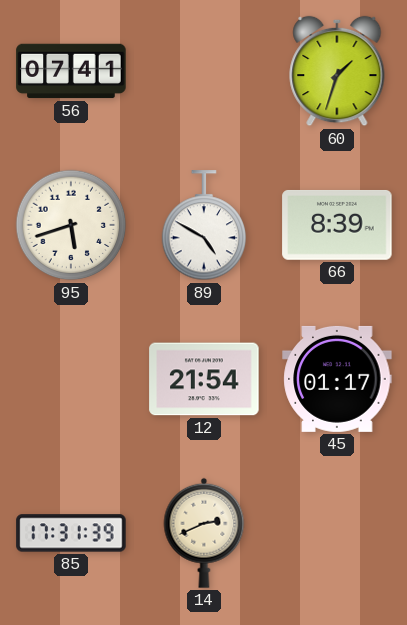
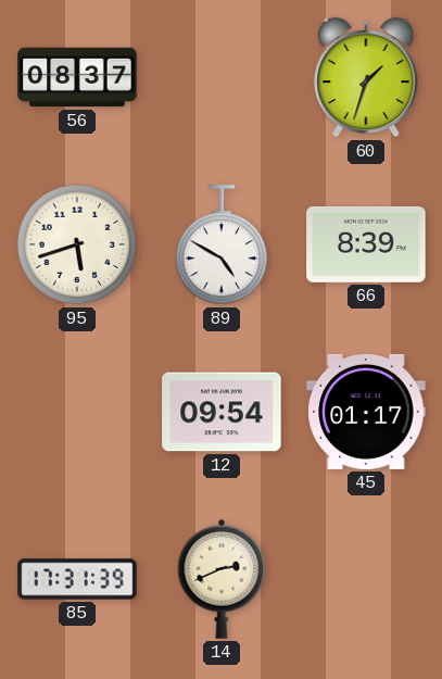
56: 07:41 -> 08:37
12: 21:54 -> 09:54
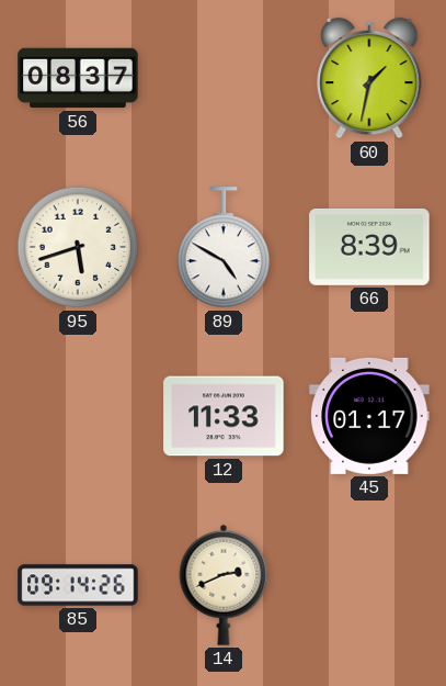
60: 1:33 -> 1:32
12: 09:54 -> 11:33
85: 17:31 -> 09:14
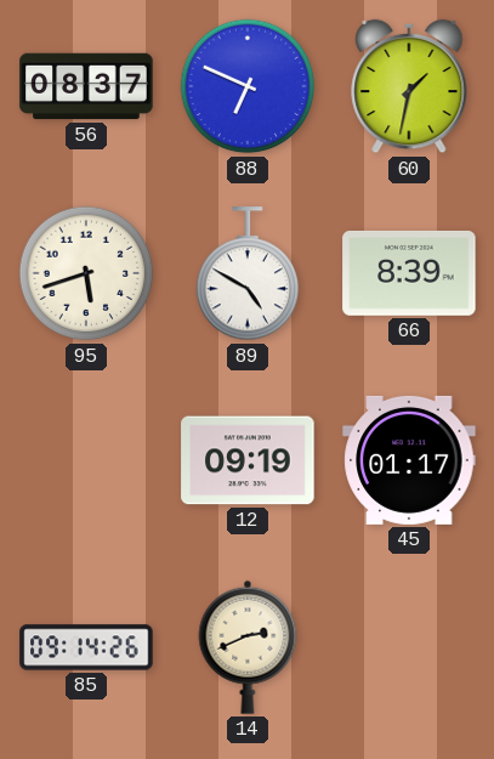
88: none -> 6:49
12: 11:33 -> 09:19
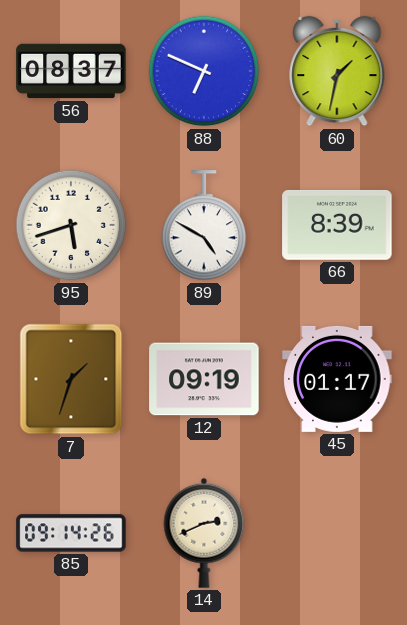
7: none -> 1:33
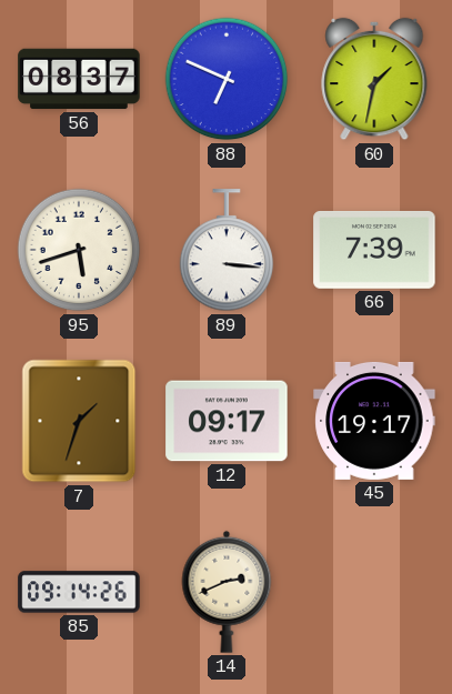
89: 4:50 -> 3:16
66: 8:39 -> 7:39
12: 09:19 -> 09:17
45: 01:17 -> 19:17
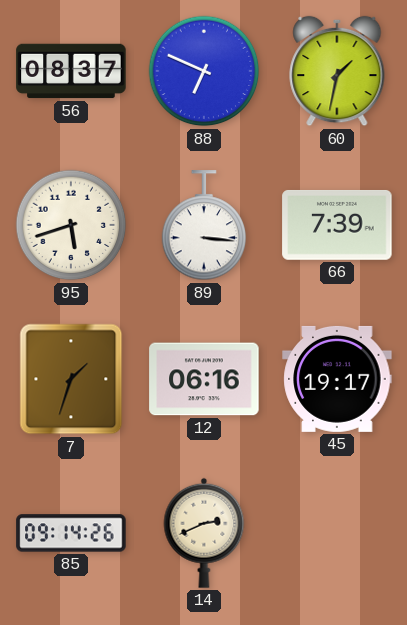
12: 09:17 -> 06:16
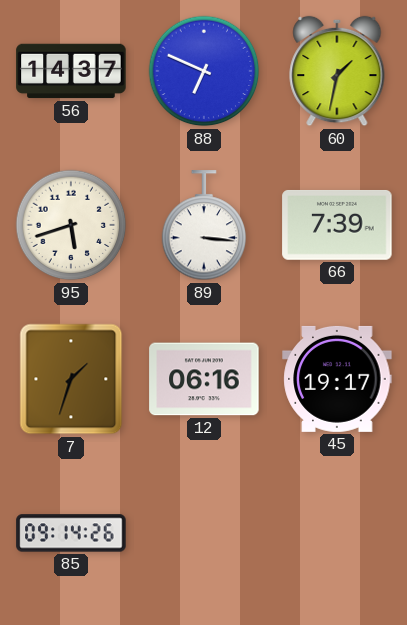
56: 08:37 -> 14:37
14: 2:41 -> none
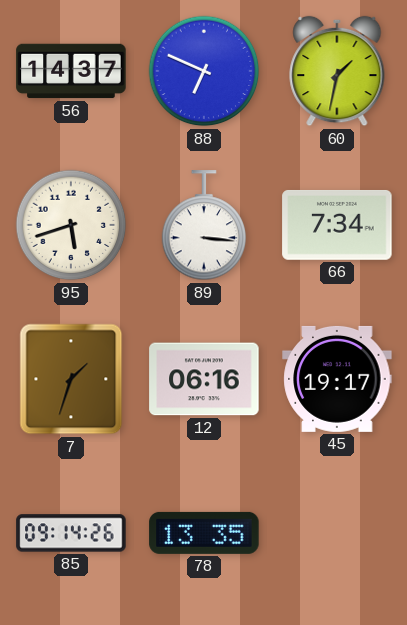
66: 7:39 -> 7:34
78: none -> 13:35
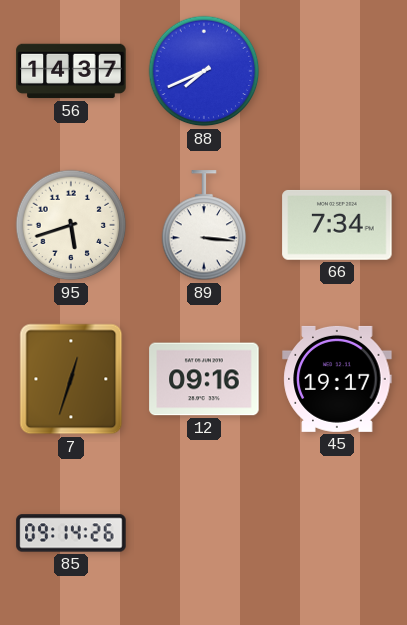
88: 6:49 -> 7:41
60: 1:32 -> none
7: 1:33 -> 12:33
12: 06:16 -> 09:16
78: 13:35 -> none
